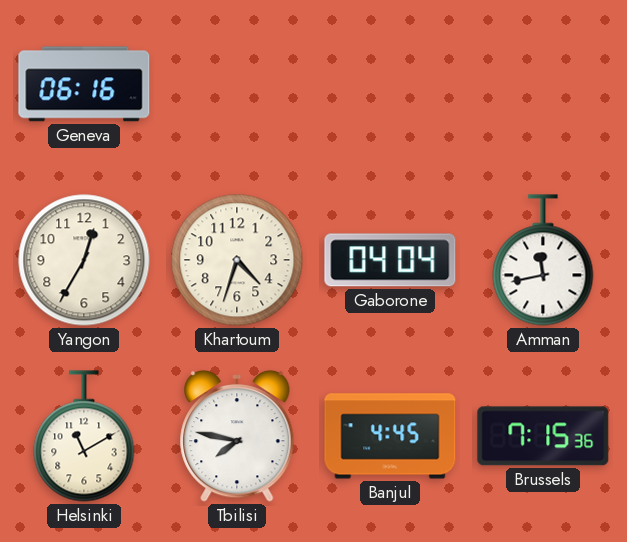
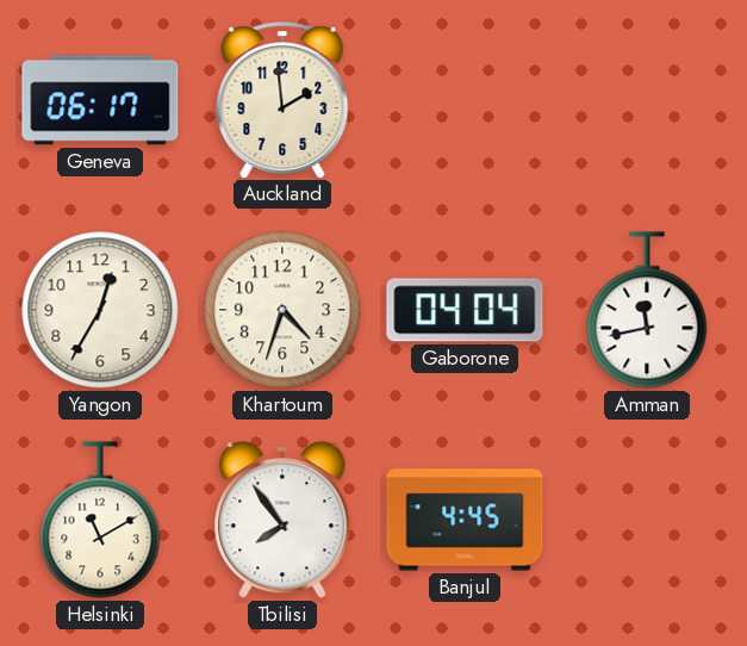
Geneva: 06:16 -> 06:17
Auckland: none -> 1:59
Tbilisi: 7:47 -> 7:54
Brussels: 7:15 -> none
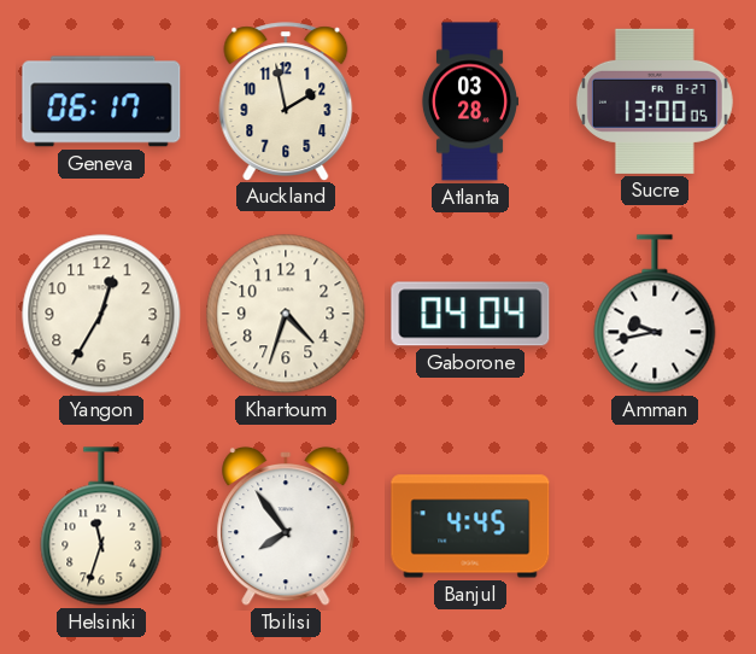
Auckland: 1:59 -> 1:58
Atlanta: none -> 03:28
Sucre: none -> 13:00
Amman: 11:43 -> 9:43
Helsinki: 11:10 -> 11:33
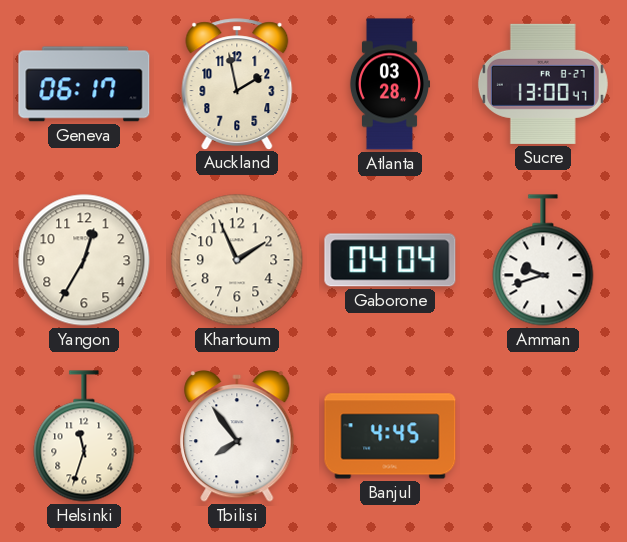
Sucre: 13:00:05 -> 13:00:47
Khartoum: 4:33 -> 1:56
Amman: 9:43 -> 9:42
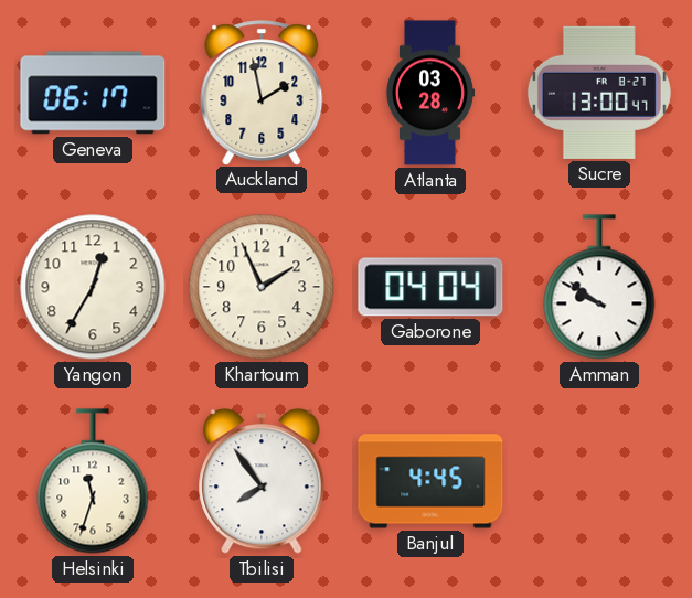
Amman: 9:42 -> 9:51
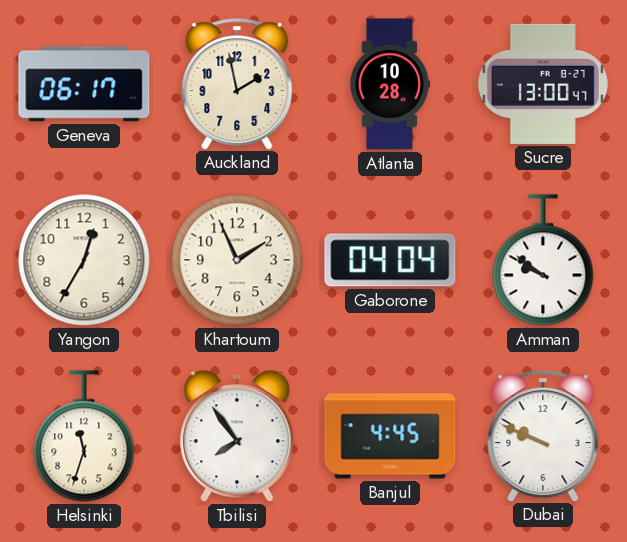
Atlanta: 03:28 -> 10:28
Dubai: none -> 9:49
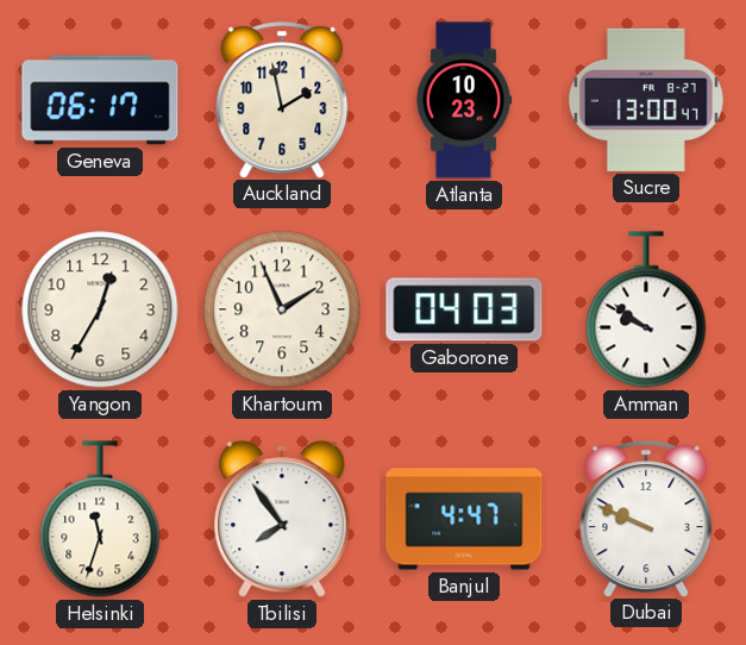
Atlanta: 10:28 -> 10:23
Gaborone: 04:04 -> 04:03
Banjul: 4:45 -> 4:47
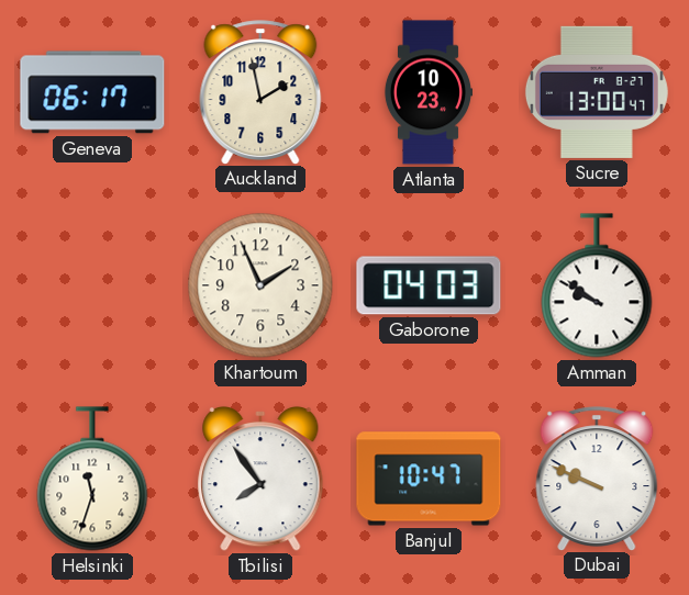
Yangon: 12:35 -> none
Banjul: 4:47 -> 10:47
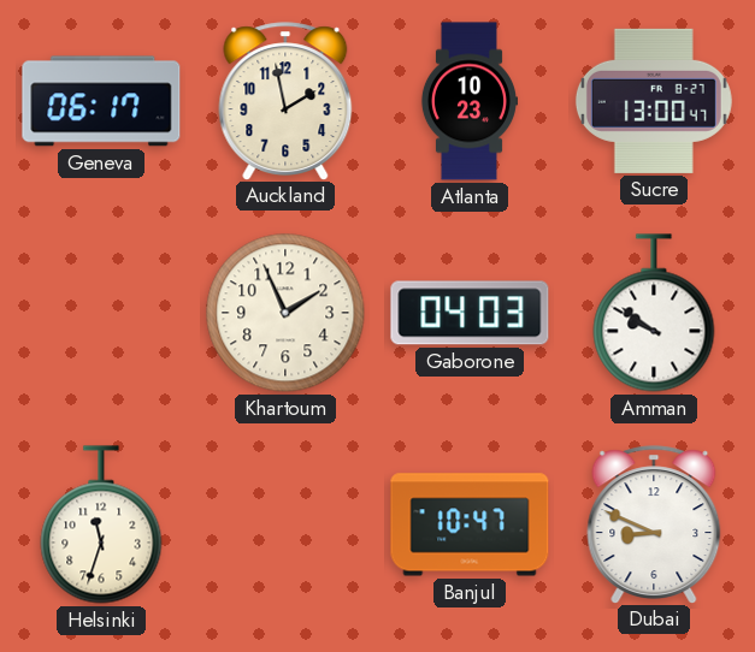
Tbilisi: 7:54 -> none
Dubai: 9:49 -> 8:49
